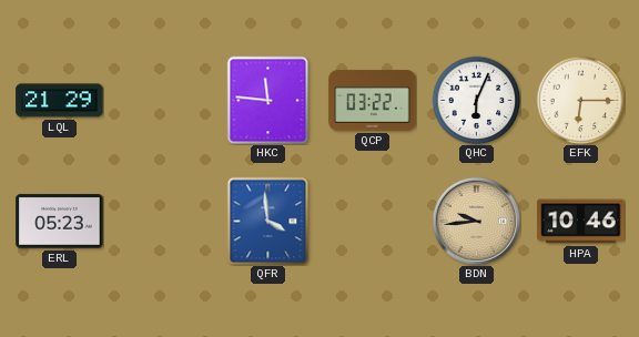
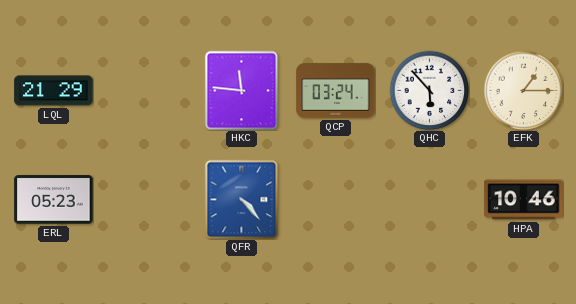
QCP: 03:22 -> 03:24
QHC: 6:04 -> 5:53
EFK: 6:15 -> 1:15
QFR: 3:59 -> 4:23
BDN: 9:44 -> none
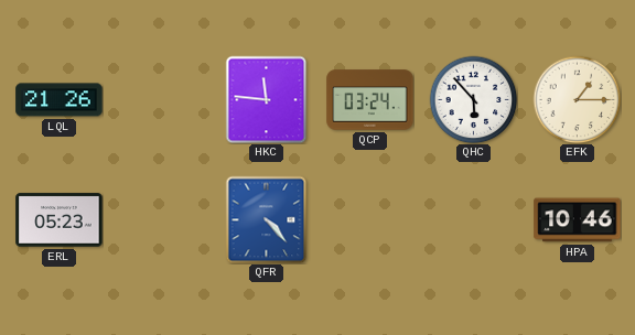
LQL: 21:29 -> 21:26
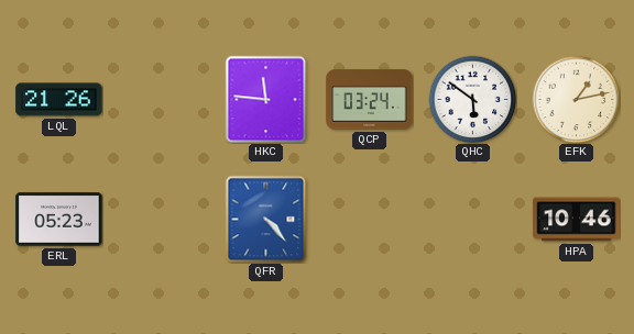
QHC: 5:53 -> 5:51
EFK: 1:15 -> 1:13
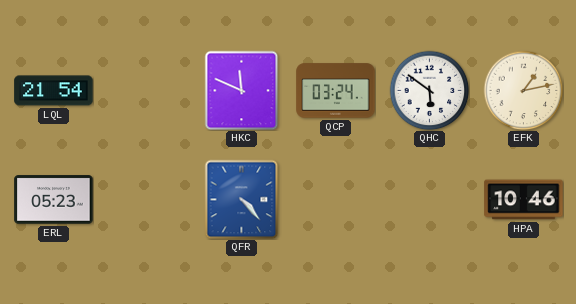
LQL: 21:26 -> 21:54
HKC: 11:46 -> 11:49
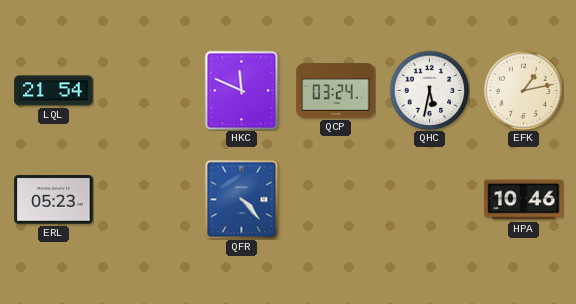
QHC: 5:51 -> 5:32
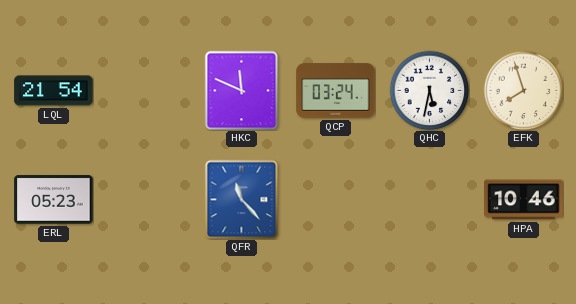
EFK: 1:13 -> 7:57
QFR: 4:23 -> 11:23
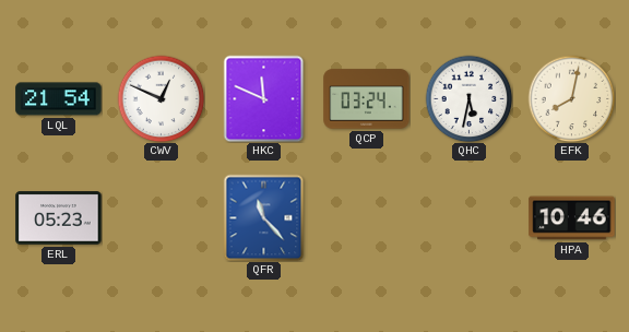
CWV: none -> 12:49
EFK: 7:57 -> 8:02
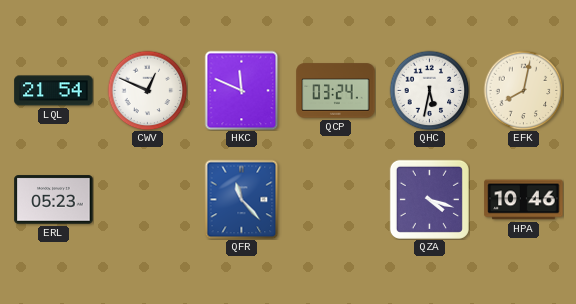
QZA: none -> 4:18
